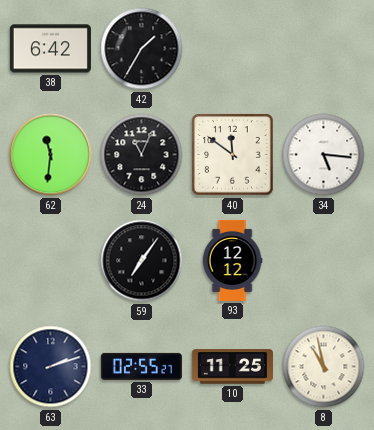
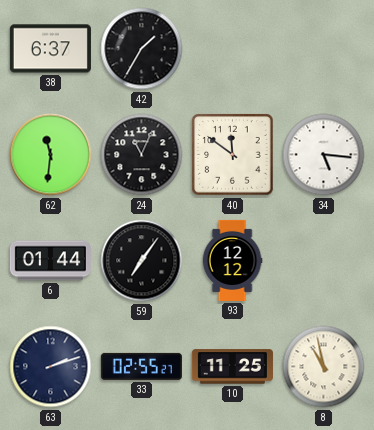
38: 6:42 -> 6:37
6: none -> 01:44
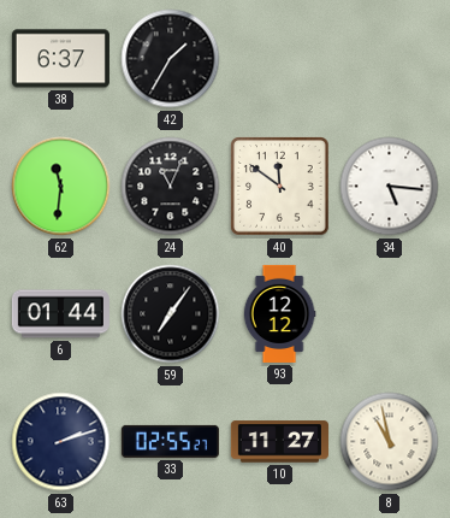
10: 11:25 -> 11:27
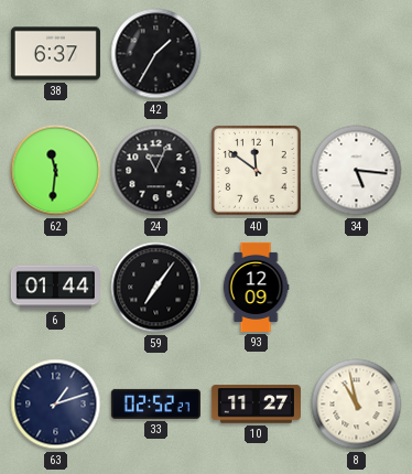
93: 12:12 -> 12:09
63: 2:12 -> 1:12
33: 02:55 -> 02:52
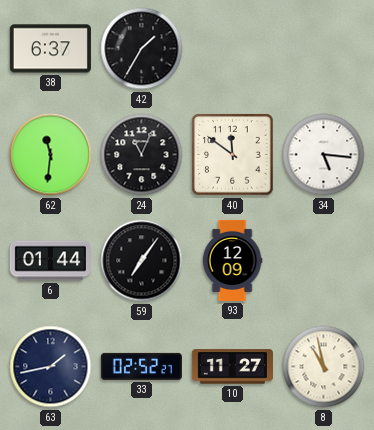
63: 1:12 -> 1:43
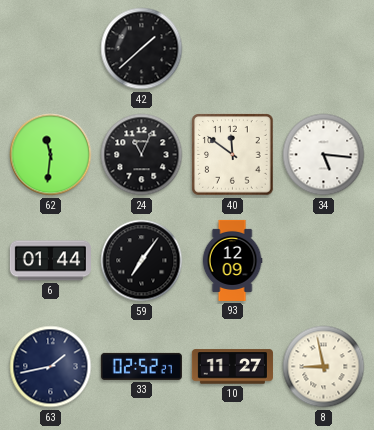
38: 6:37 -> none
42: 1:35 -> 1:38
8: 10:58 -> 8:58
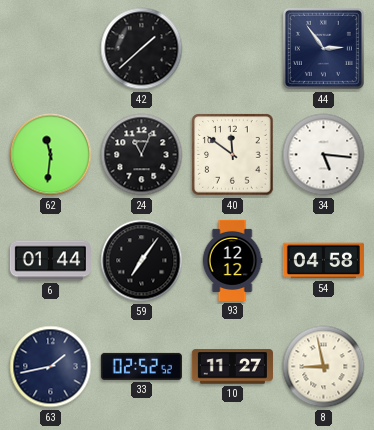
44: none -> 2:54
93: 12:09 -> 12:12
54: none -> 04:58
33: 02:52:27 -> 02:52:52
